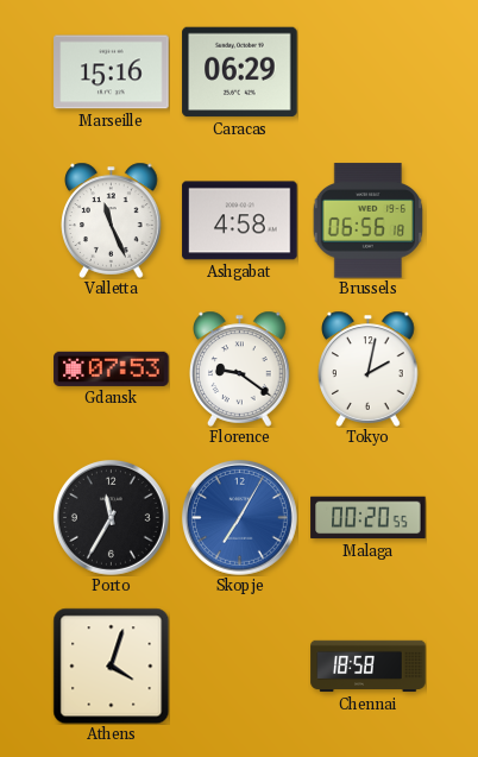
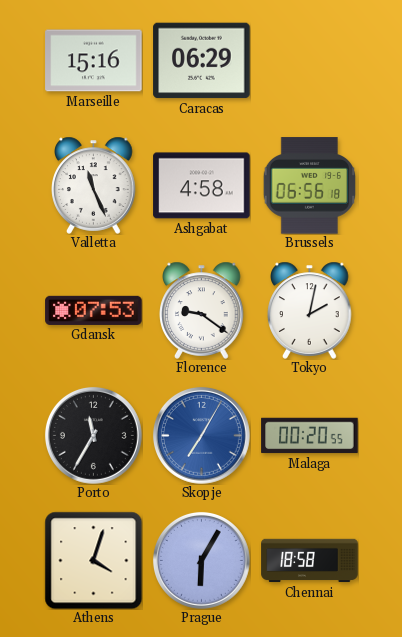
Prague: none -> 6:05
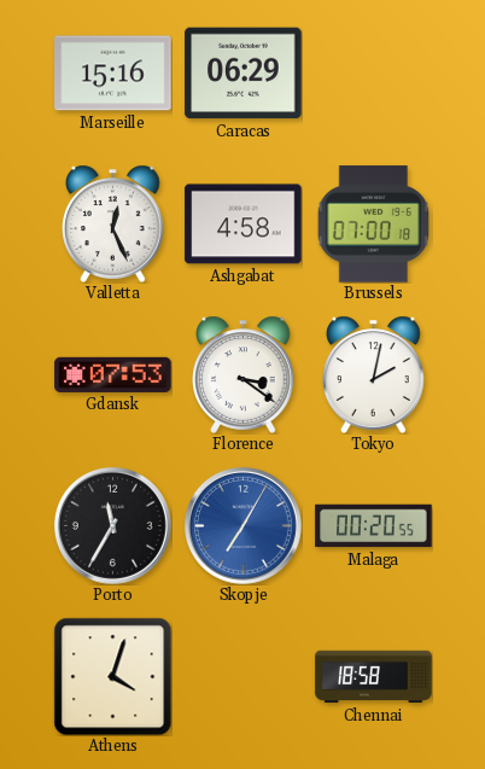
Valletta: 11:26 -> 12:26
Brussels: 06:56 -> 07:00
Florence: 9:21 -> 3:21
Prague: 6:05 -> none
